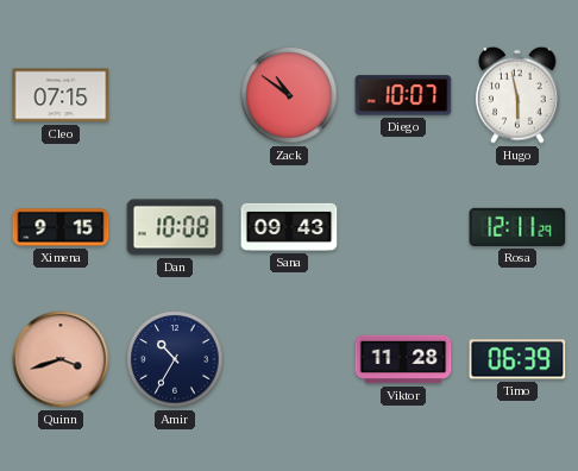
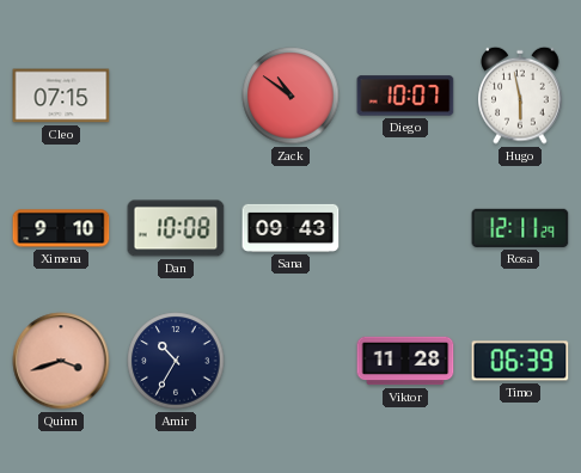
Ximena: 9:15 -> 9:10
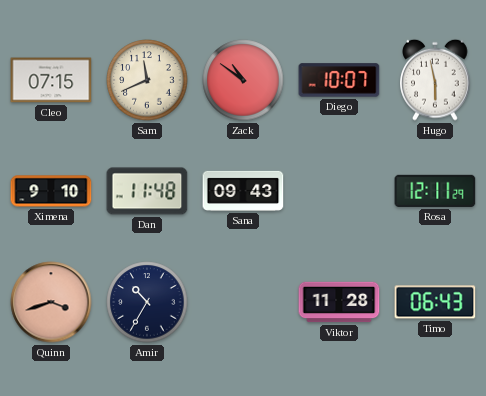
Sam: none -> 11:41
Dan: 10:08 -> 11:48
Timo: 06:39 -> 06:43
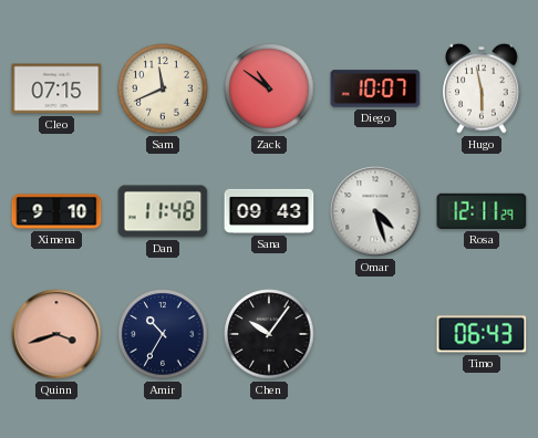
Omar: none -> 4:27
Chen: none -> 10:06
Viktor: 11:28 -> none
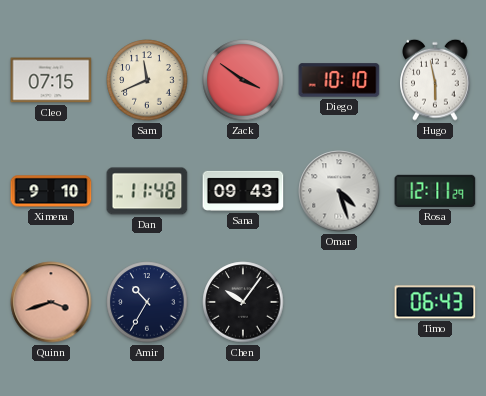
Zack: 10:51 -> 3:51
Diego: 10:07 -> 10:10
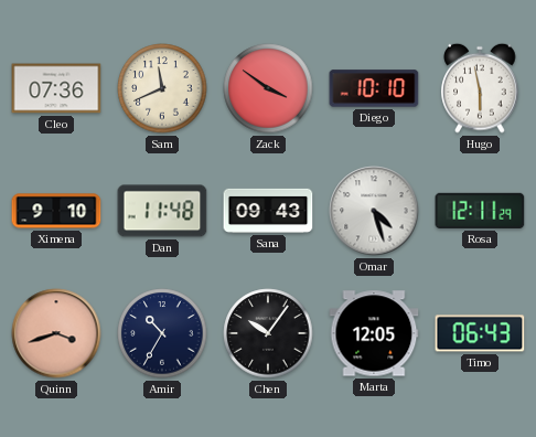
Cleo: 07:15 -> 07:36
Marta: none -> 12:05
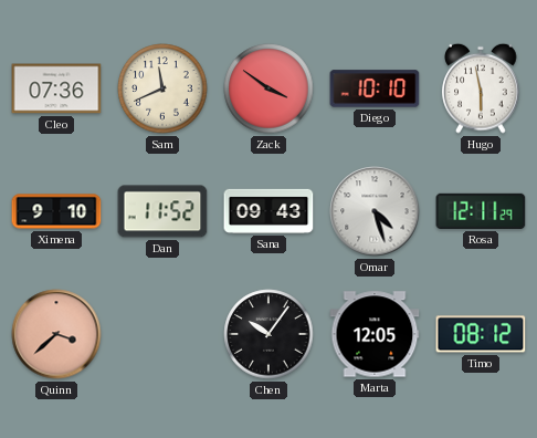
Dan: 11:48 -> 11:52
Quinn: 3:42 -> 3:38
Amir: 10:35 -> none
Timo: 06:43 -> 08:12
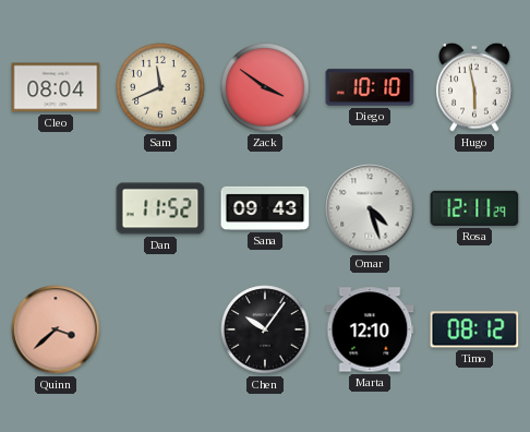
Cleo: 07:36 -> 08:04
Ximena: 9:10 -> none
Marta: 12:05 -> 12:10
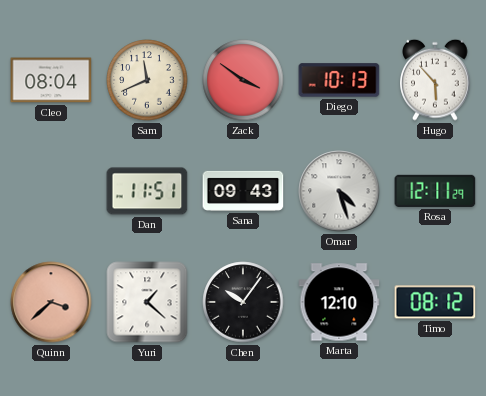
Diego: 10:10 -> 10:13
Hugo: 5:58 -> 5:53
Dan: 11:52 -> 11:51
Yuri: none -> 1:22
